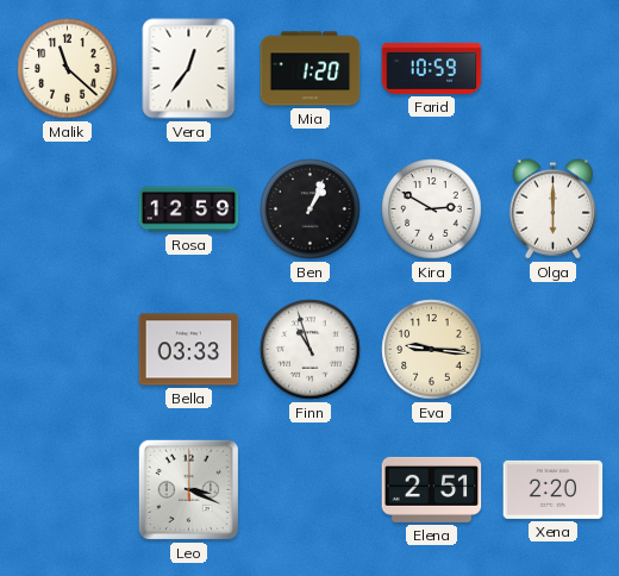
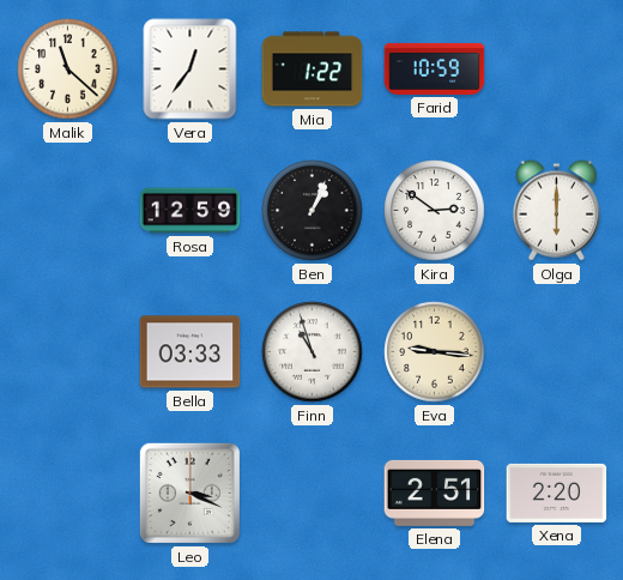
Mia: 1:20 -> 1:22
Kira: 2:50 -> 2:51
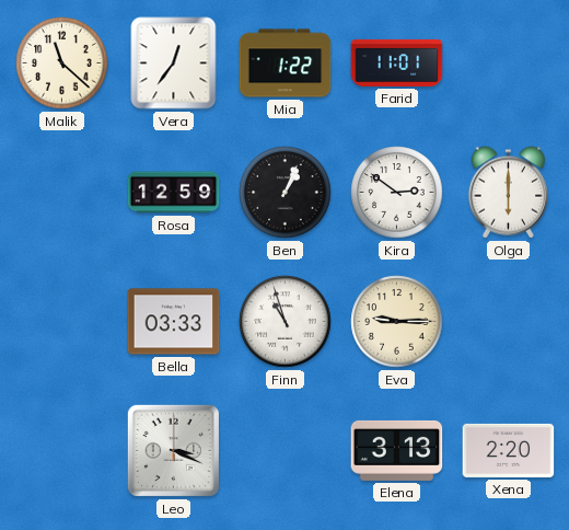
Farid: 10:59 -> 11:01
Eva: 9:16 -> 9:15
Elena: 2:51 -> 3:13
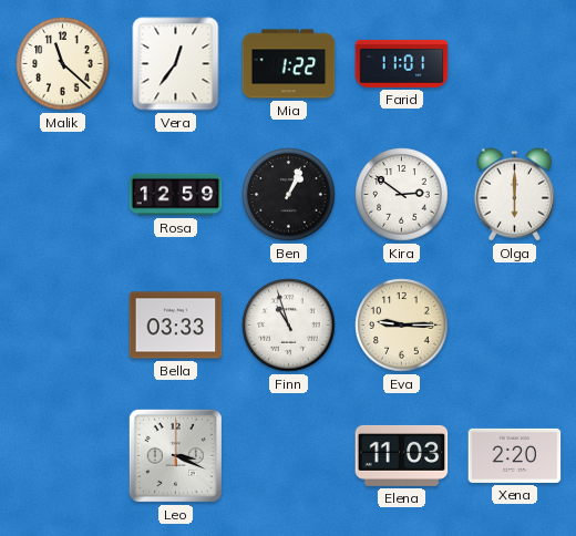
Elena: 3:13 -> 11:03
